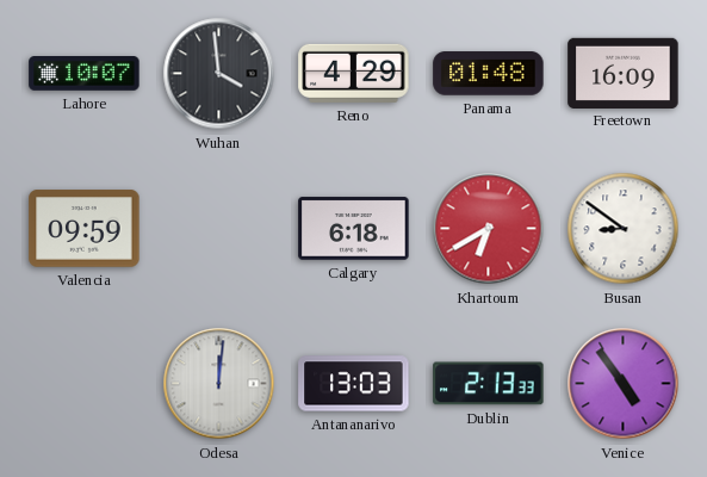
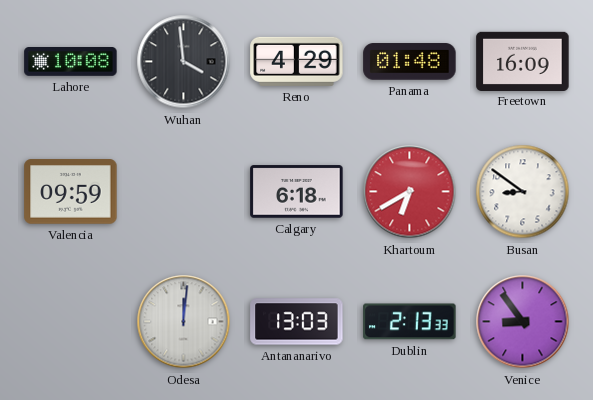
Lahore: 10:07 -> 10:08
Venice: 4:54 -> 8:54
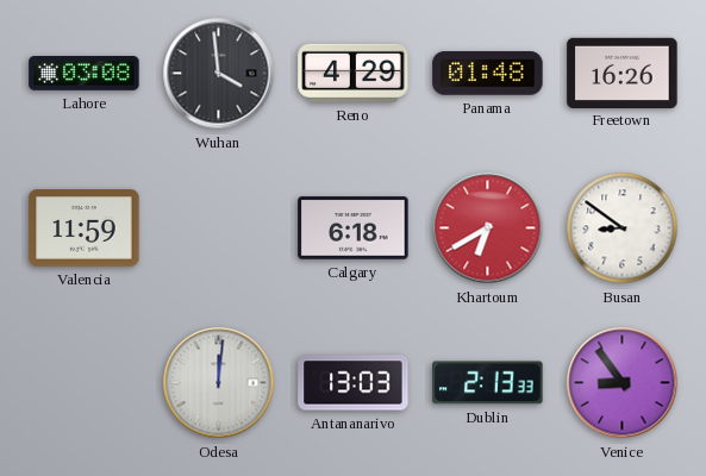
Lahore: 10:08 -> 03:08
Freetown: 16:09 -> 16:26
Valencia: 09:59 -> 11:59
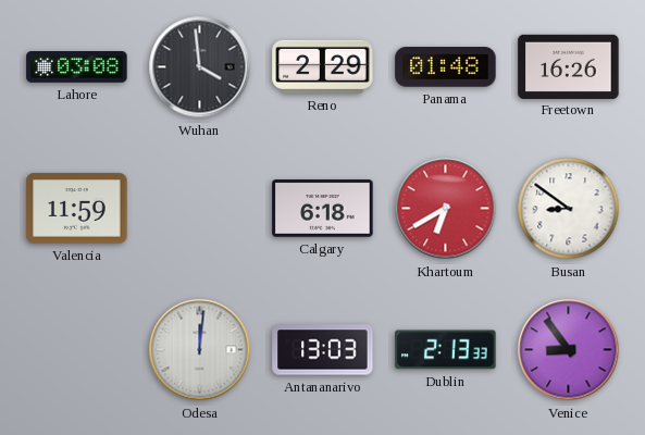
Reno: 4:29 -> 2:29
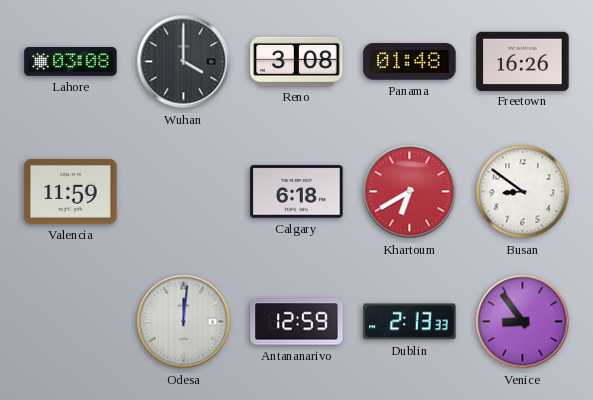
Wuhan: 3:59 -> 4:00
Reno: 2:29 -> 3:08
Antananarivo: 13:03 -> 12:59
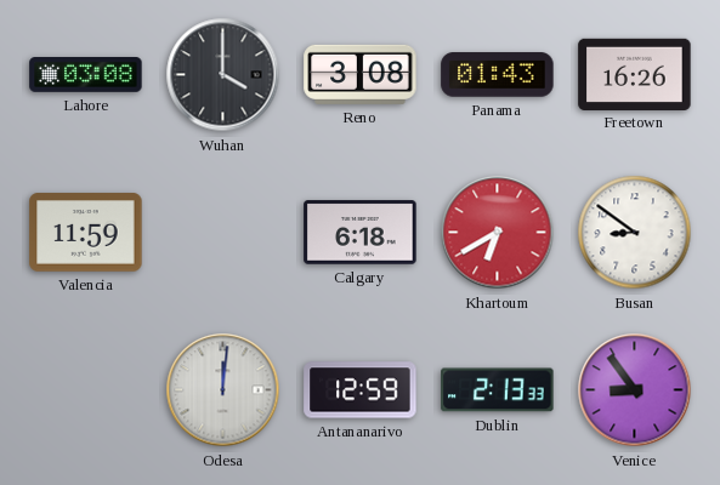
Panama: 01:48 -> 01:43
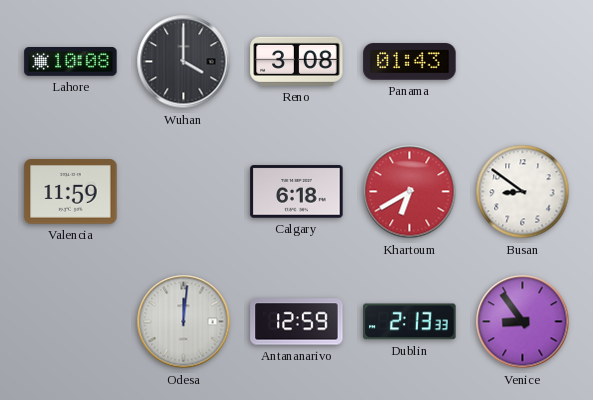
Lahore: 03:08 -> 10:08
Freetown: 16:26 -> none
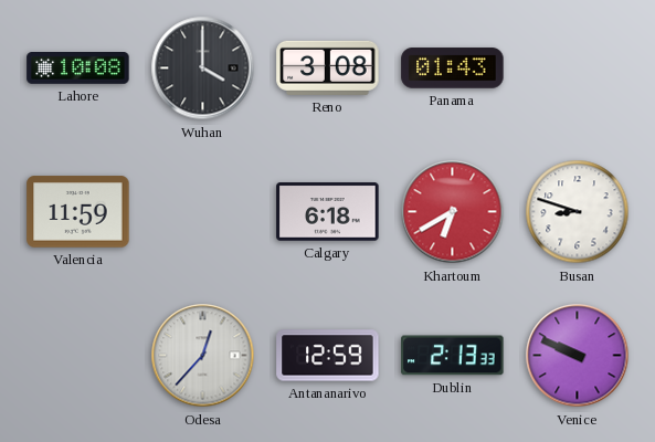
Busan: 8:51 -> 8:48
Odesa: 12:01 -> 12:37
Venice: 8:54 -> 9:49
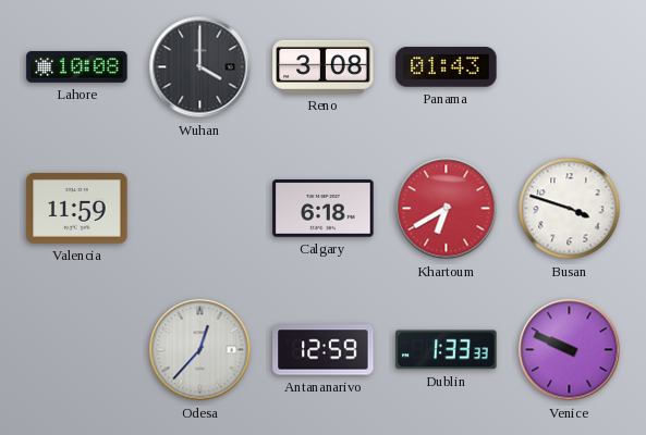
Busan: 8:48 -> 3:48
Dublin: 2:13 -> 1:33
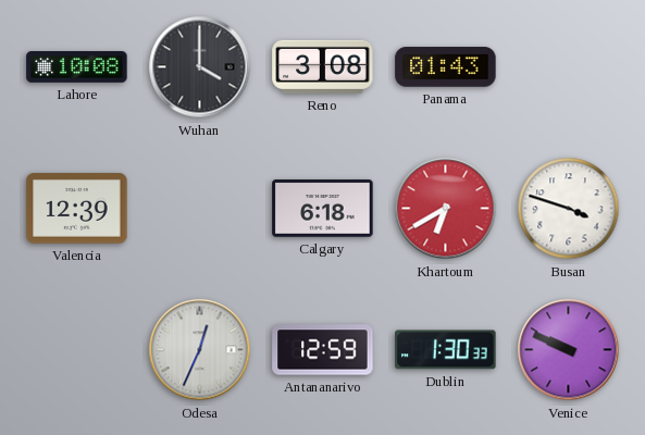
Valencia: 11:59 -> 12:39
Odesa: 12:37 -> 12:34
Dublin: 1:33 -> 1:30
